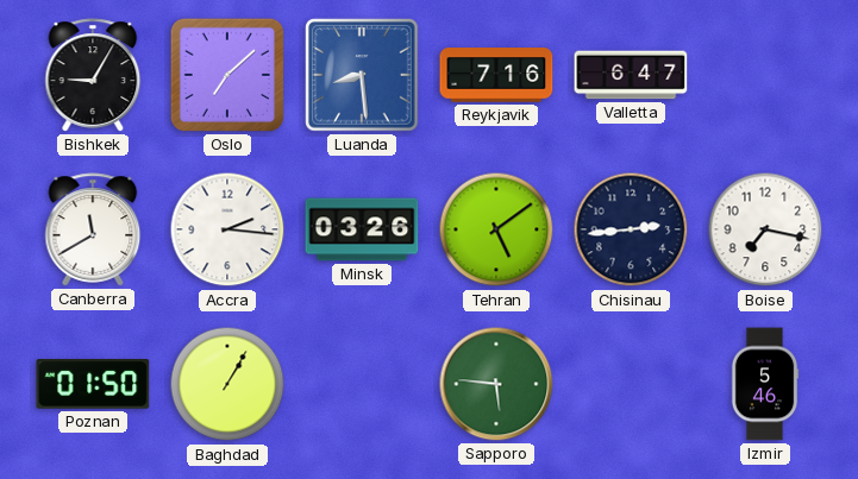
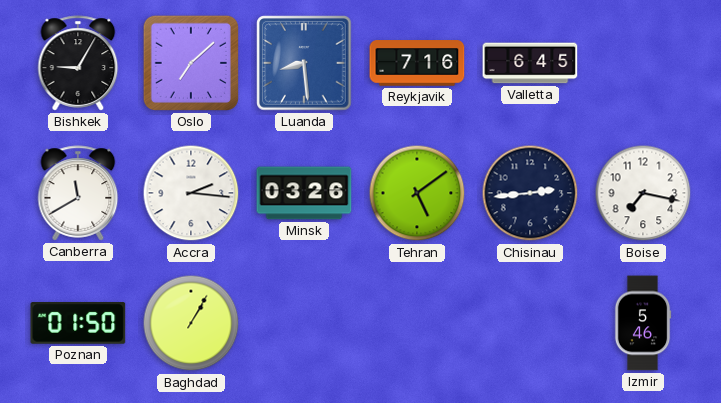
Valletta: 6:47 -> 6:45
Sapporo: 5:46 -> none
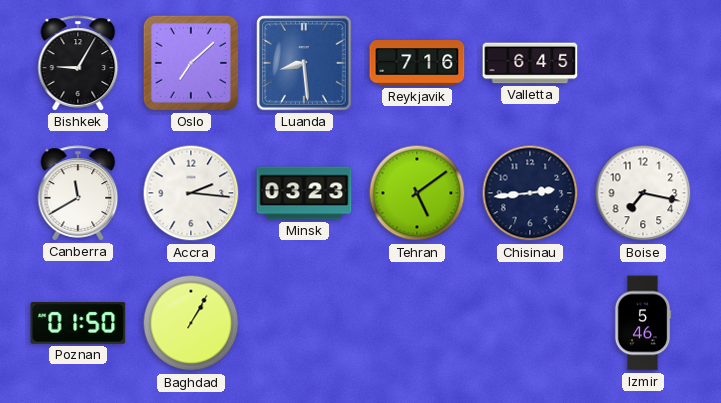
Minsk: 03:26 -> 03:23
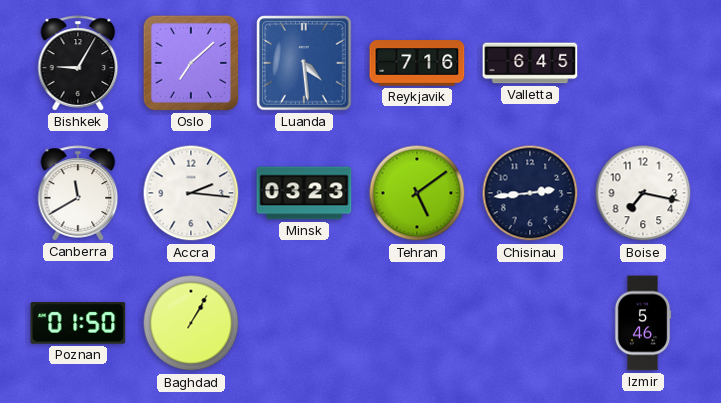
Luanda: 8:29 -> 4:29
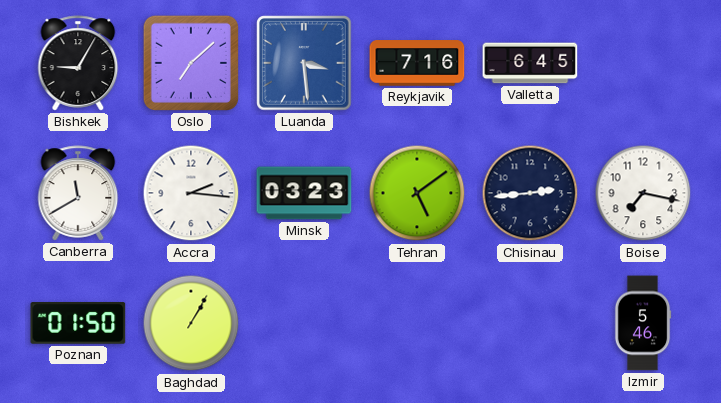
Luanda: 4:29 -> 3:29
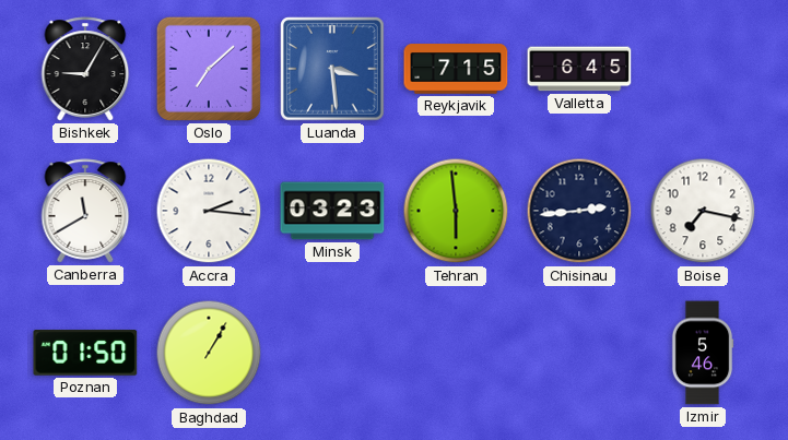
Reykjavik: 7:16 -> 7:15
Tehran: 5:09 -> 5:59
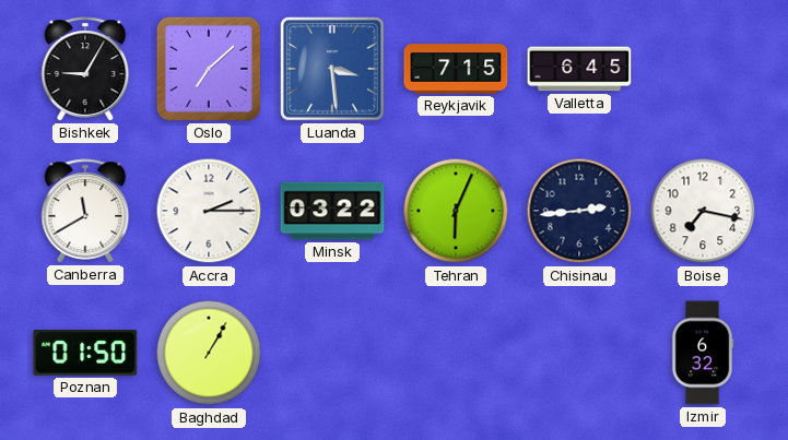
Accra: 2:16 -> 2:15
Minsk: 03:23 -> 03:22
Tehran: 5:59 -> 6:04
Izmir: 5:46 -> 6:32
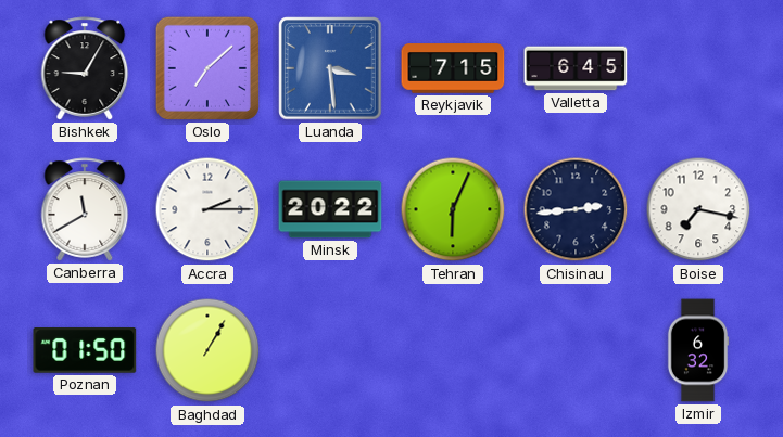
Minsk: 03:22 -> 20:22
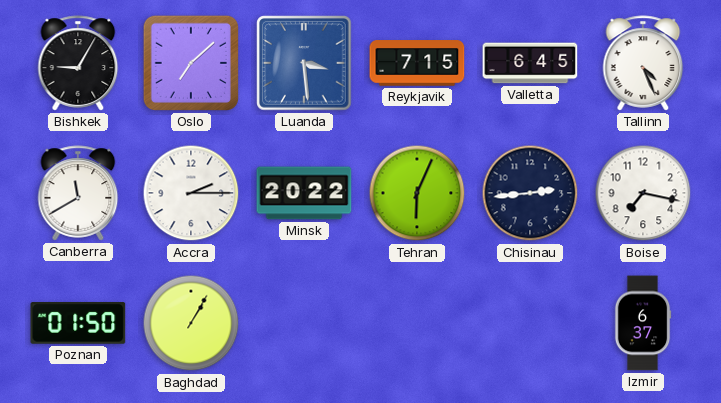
Tallinn: none -> 4:26
Izmir: 6:32 -> 6:37
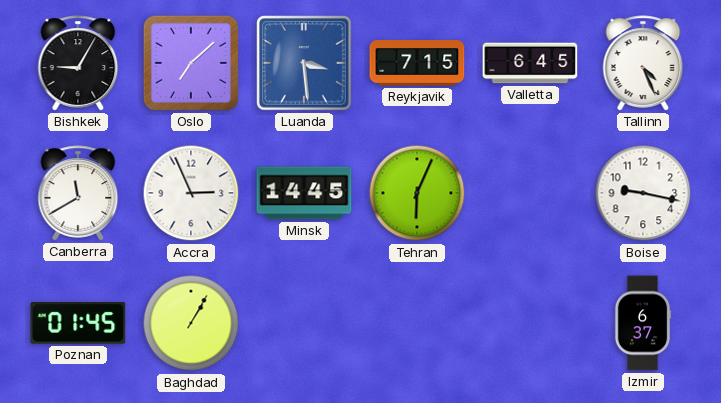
Accra: 2:15 -> 2:56
Minsk: 20:22 -> 14:45
Chisinau: 2:44 -> none
Boise: 7:17 -> 9:17
Poznan: 01:50 -> 01:45
